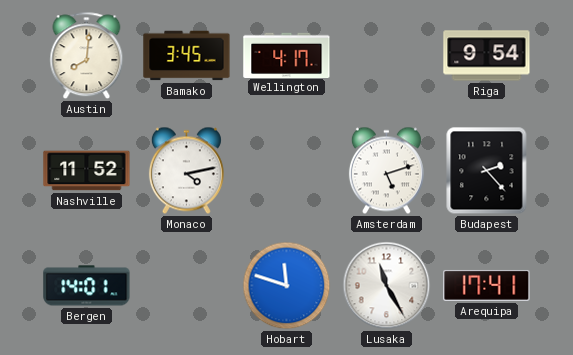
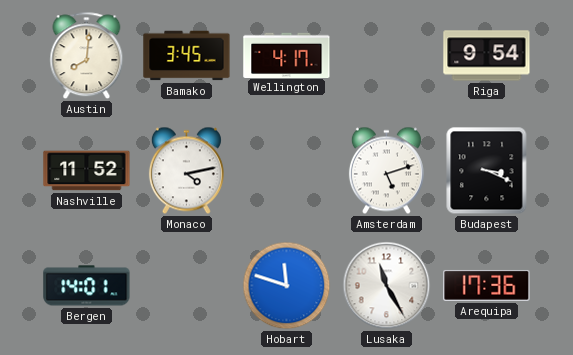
Budapest: 2:23 -> 3:19
Arequipa: 17:41 -> 17:36
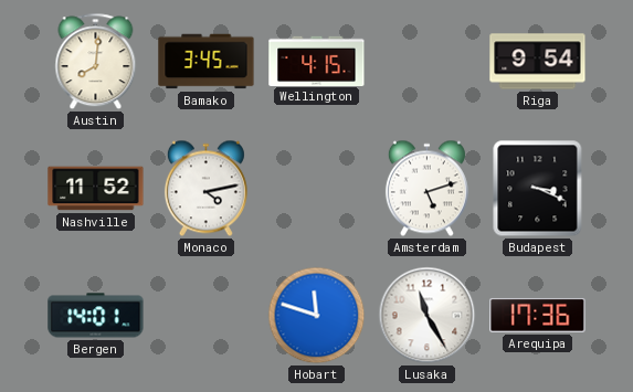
Wellington: 4:17 -> 4:15
